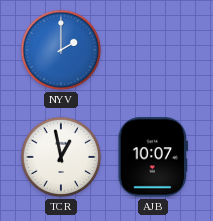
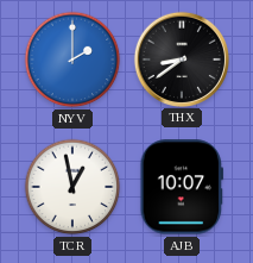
THX: none -> 8:39
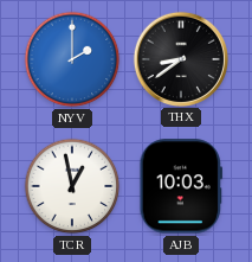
AJB: 10:07 -> 10:03
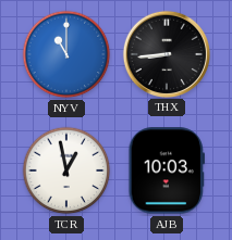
NYV: 2:00 -> 11:00
THX: 8:39 -> 8:44
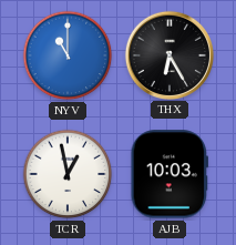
THX: 8:44 -> 6:25
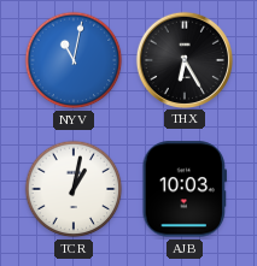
NYV: 11:00 -> 11:02
TCR: 12:58 -> 1:02
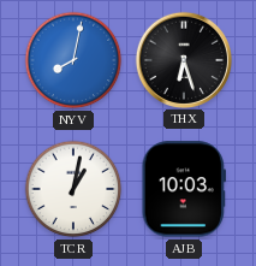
NYV: 11:02 -> 8:02
THX: 6:25 -> 6:27
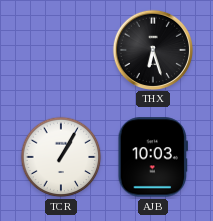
NYV: 8:02 -> none
TCR: 1:02 -> 1:05
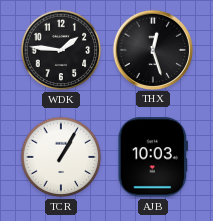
WDK: none -> 1:46
THX: 6:27 -> 12:27
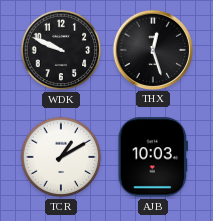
WDK: 1:46 -> 9:49
TCR: 1:05 -> 1:10
